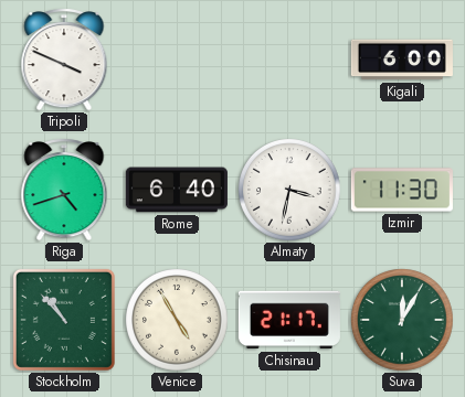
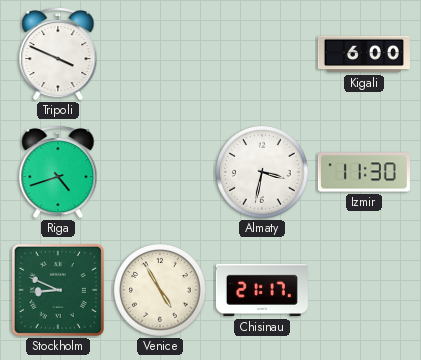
Rome: 6:40 -> none
Stockholm: 10:53 -> 8:49
Suva: 12:05 -> none
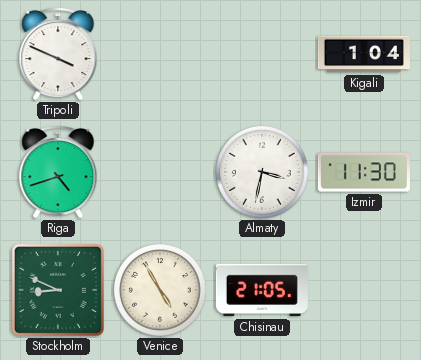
Kigali: 6:00 -> 1:04
Chisinau: 21:17 -> 21:05
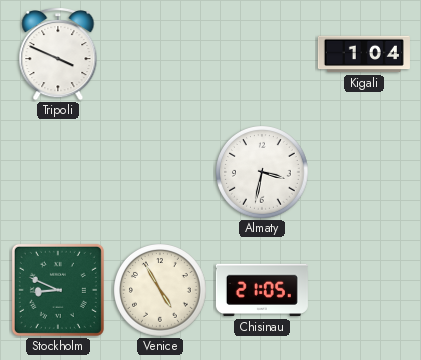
Riga: 4:42 -> none
Izmir: 11:30 -> none
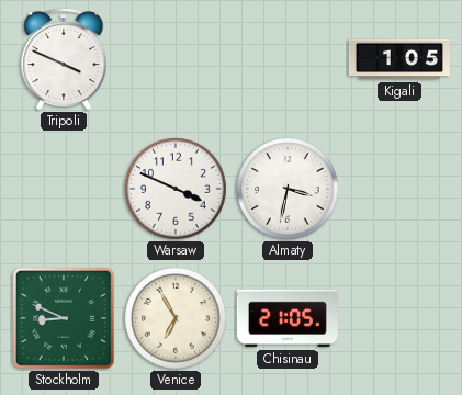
Kigali: 1:04 -> 1:05
Warsaw: none -> 3:49
Venice: 4:55 -> 6:55
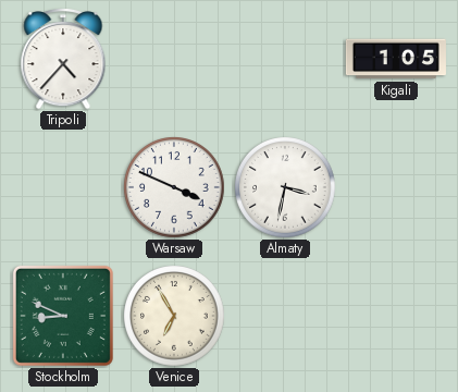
Tripoli: 3:49 -> 4:37
Chisinau: 21:05 -> none
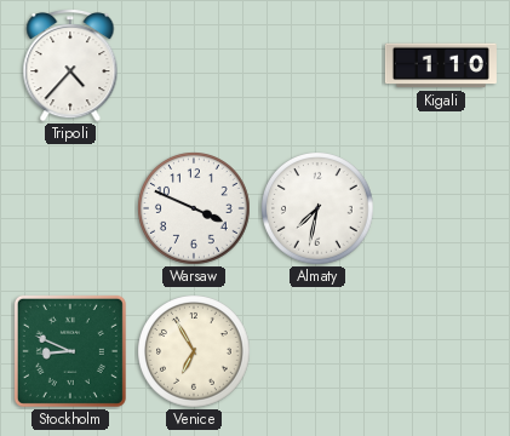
Kigali: 1:05 -> 1:10
Almaty: 3:32 -> 7:32
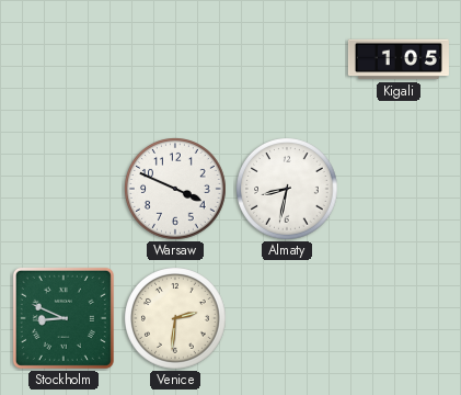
Tripoli: 4:37 -> none
Kigali: 1:10 -> 1:05
Almaty: 7:32 -> 8:32
Venice: 6:55 -> 2:31
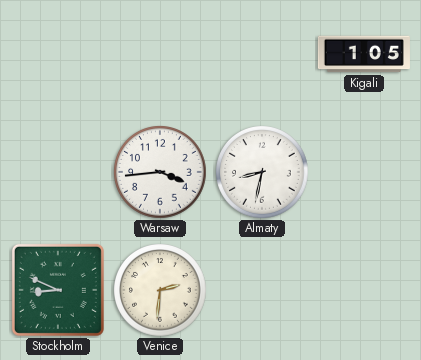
Warsaw: 3:49 -> 3:44
